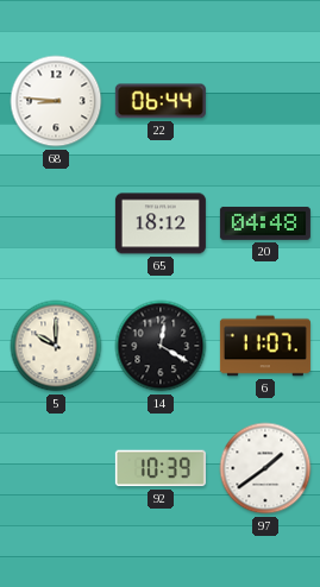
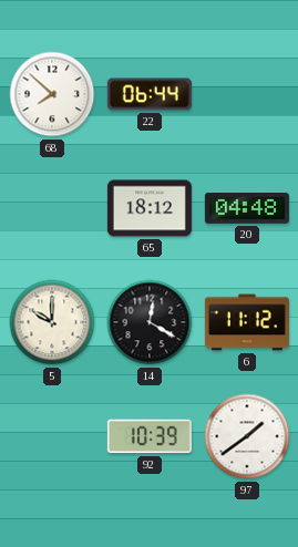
68: 8:46 -> 7:52
6: 11:07 -> 11:12
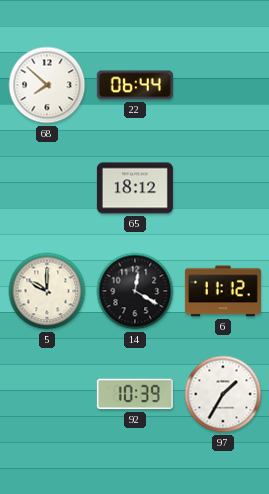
20: 04:48 -> none
97: 1:39 -> 1:35
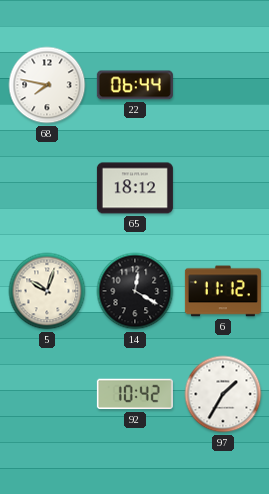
68: 7:52 -> 7:47
5: 10:00 -> 10:03
92: 10:39 -> 10:42
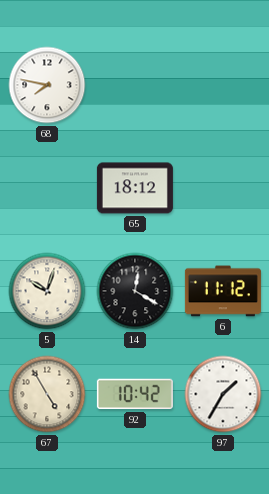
22: 06:44 -> none
67: none -> 4:55
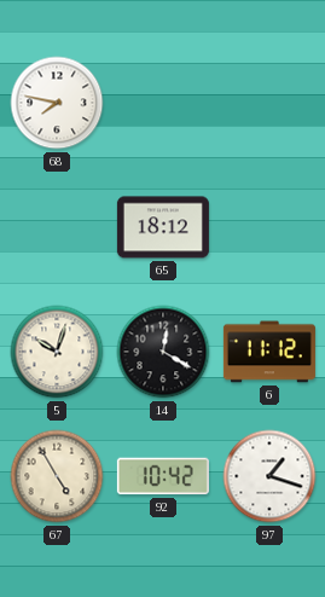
97: 1:35 -> 1:18
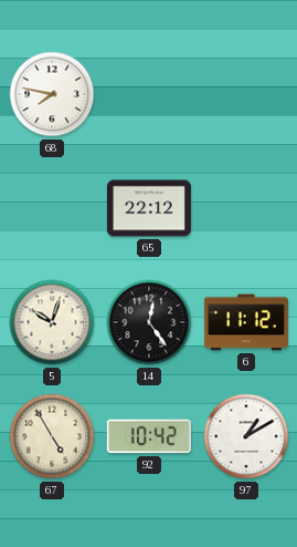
65: 18:12 -> 22:12
14: 12:20 -> 12:24
97: 1:18 -> 1:10
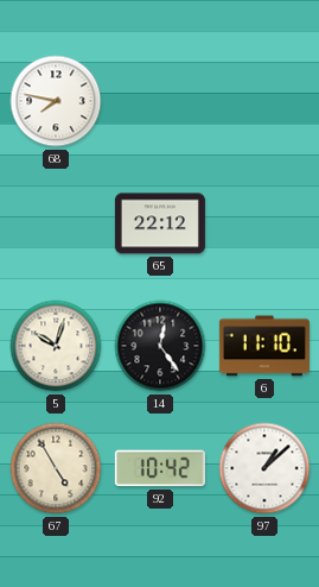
6: 11:12 -> 11:10
97: 1:10 -> 1:08
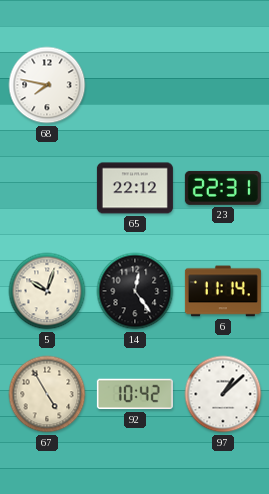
23: none -> 22:31
6: 11:10 -> 11:14
